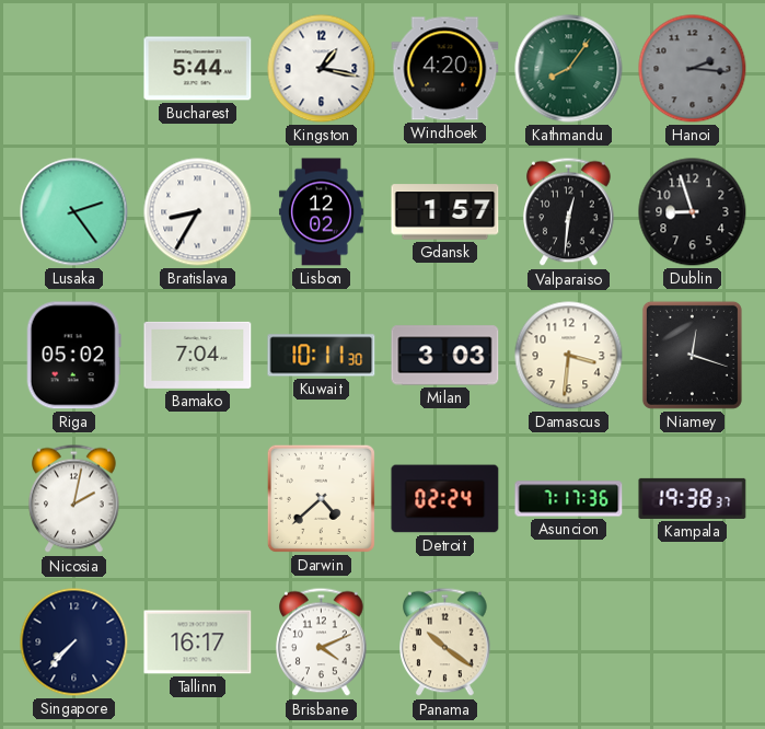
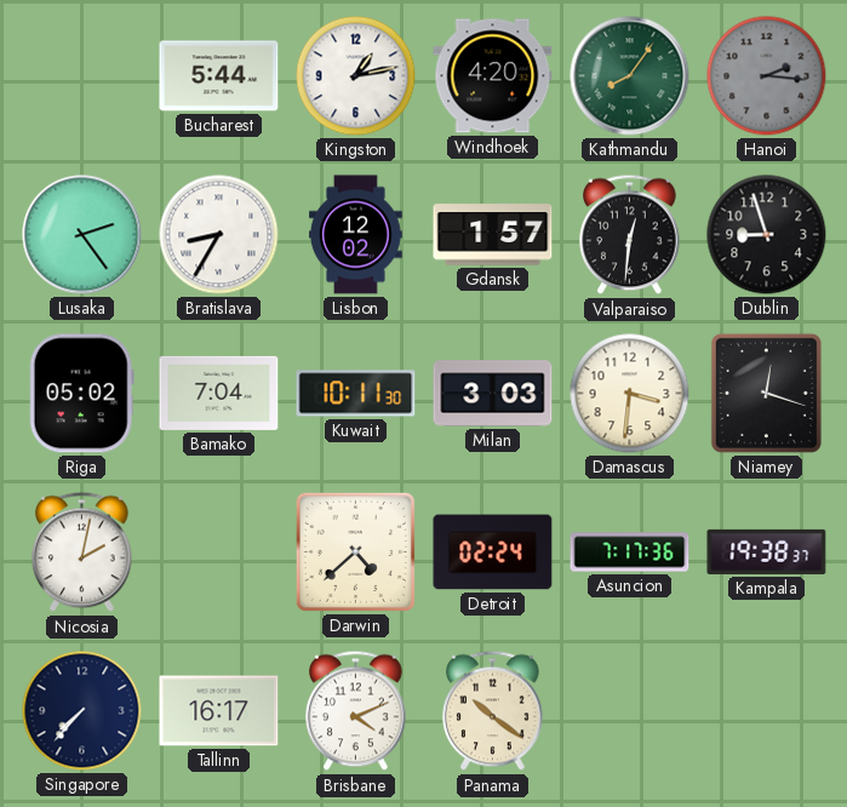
Kingston: 1:17 -> 1:13
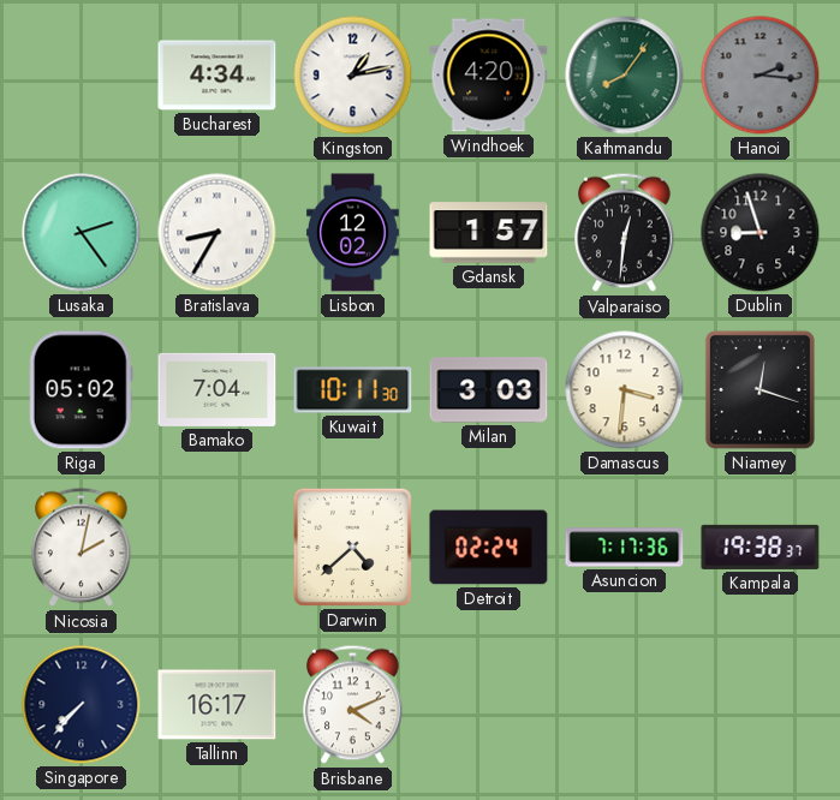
Bucharest: 5:44 -> 4:34
Panama: 10:21 -> none
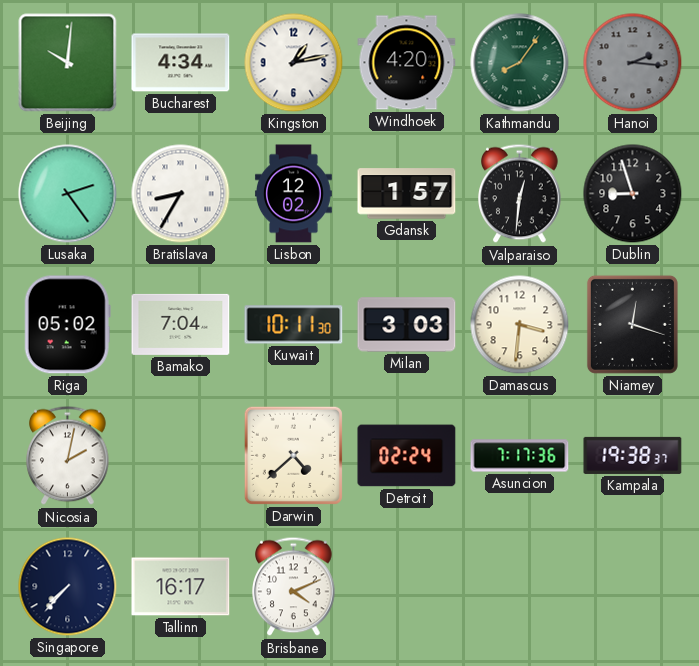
Beijing: none -> 10:01
